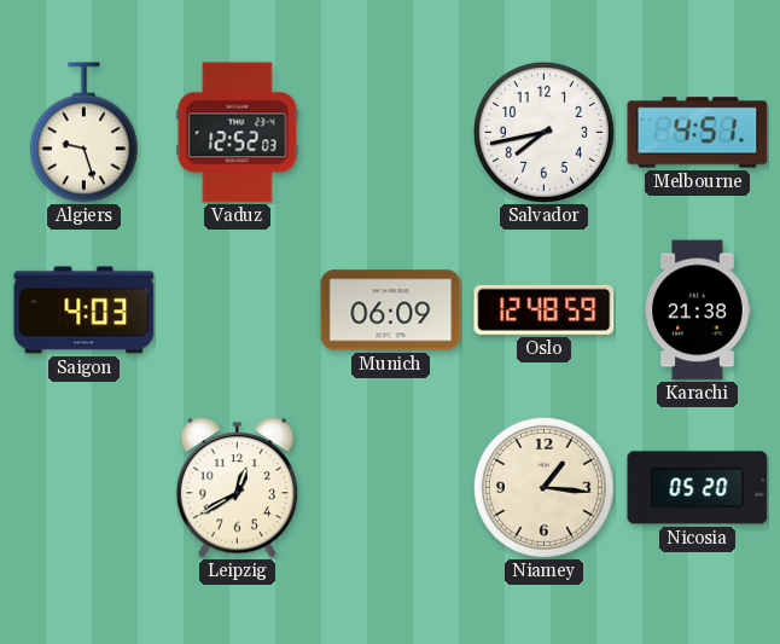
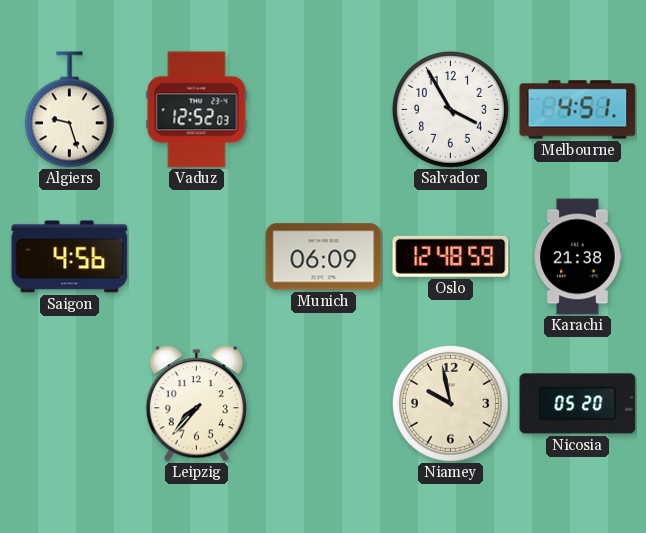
Salvador: 7:43 -> 3:55
Saigon: 4:03 -> 4:56
Leipzig: 12:40 -> 7:37
Niamey: 1:16 -> 9:58
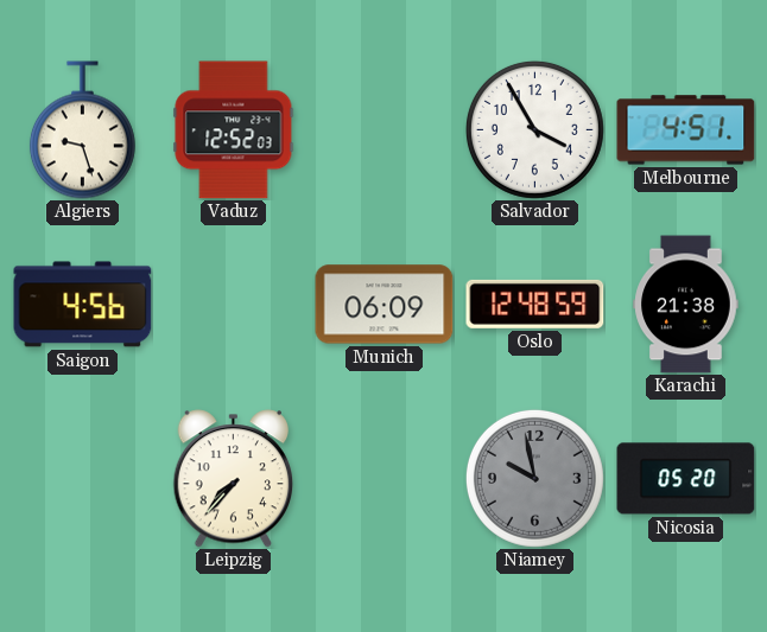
Niamey dial: cream -> grey
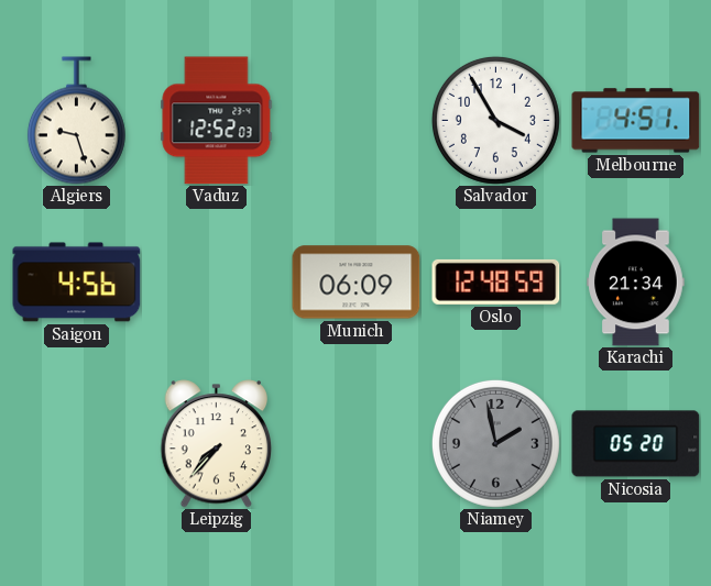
Karachi: 21:38 -> 21:34
Niamey: 9:58 -> 1:58
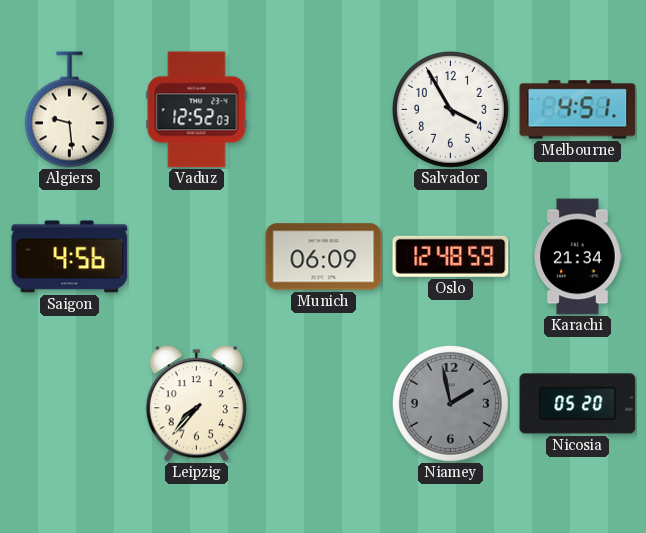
Algiers: 9:27 -> 9:29
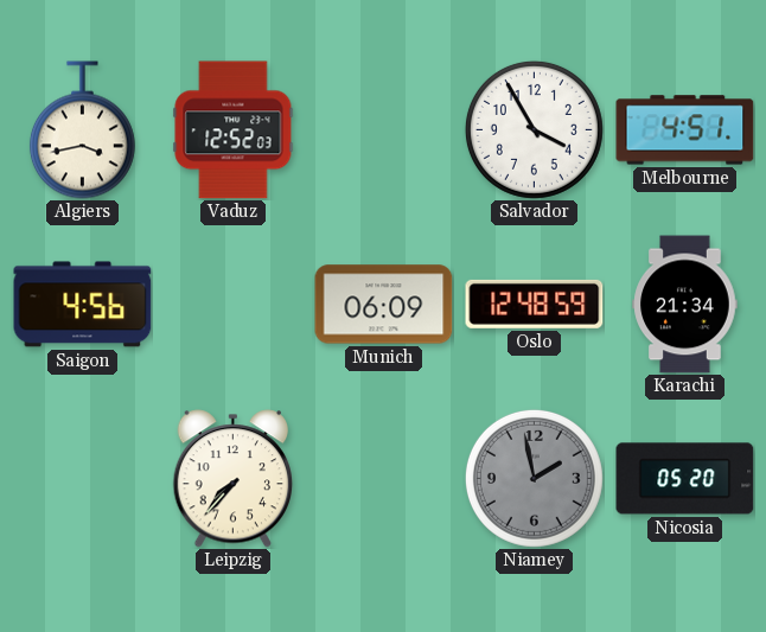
Algiers: 9:29 -> 3:43
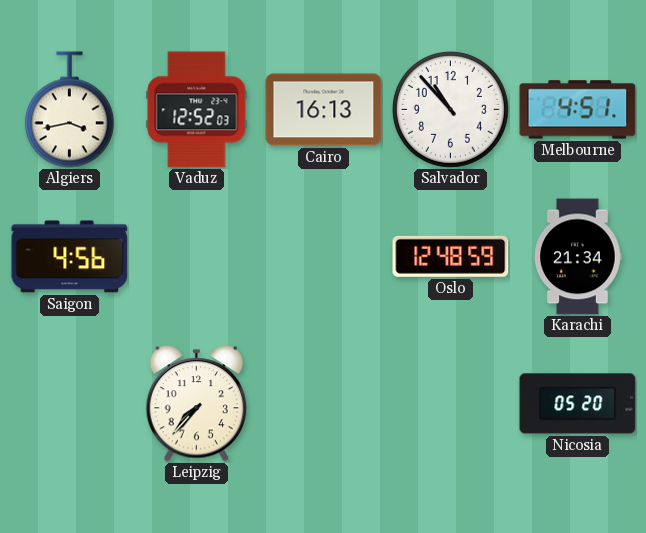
Cairo: none -> 16:13
Salvador: 3:55 -> 10:53
Munich: 06:09 -> none
Niamey: 1:58 -> none
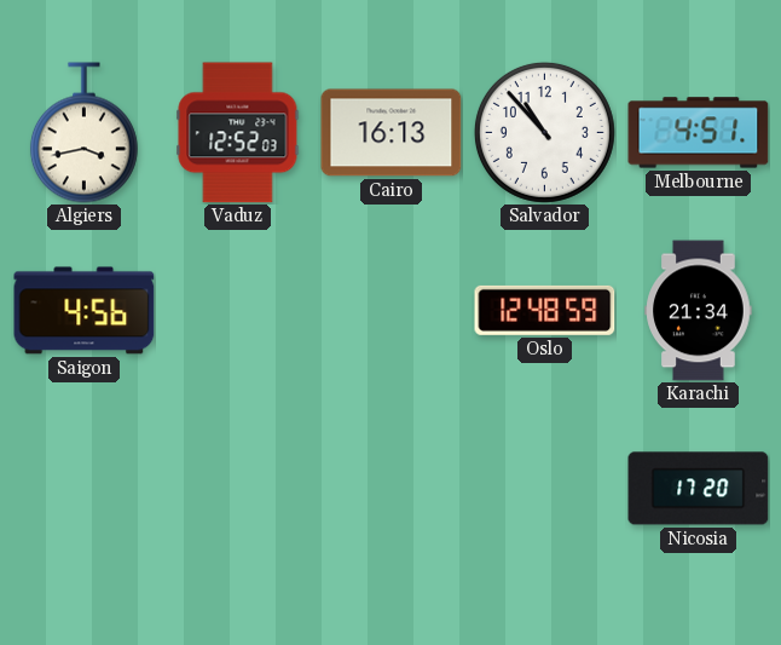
Leipzig: 7:37 -> none
Nicosia: 05:20 -> 17:20
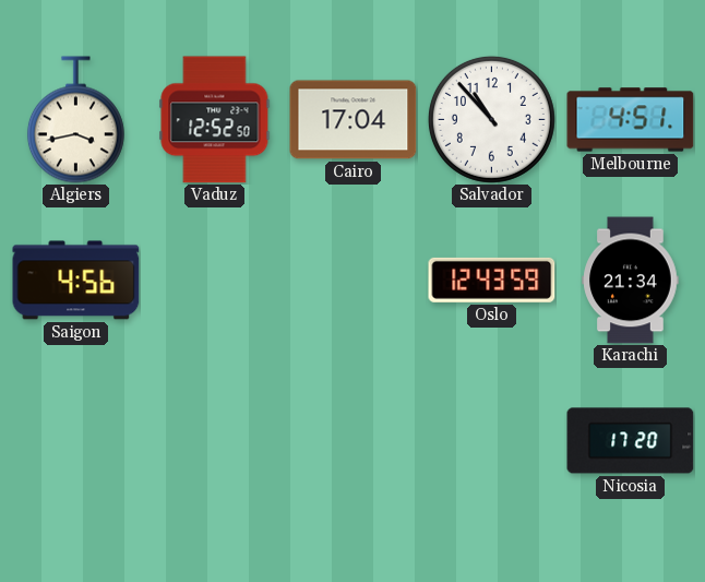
Vaduz: 12:52:03 -> 12:52:50
Cairo: 16:13 -> 17:04
Oslo: 12:48 -> 12:43
